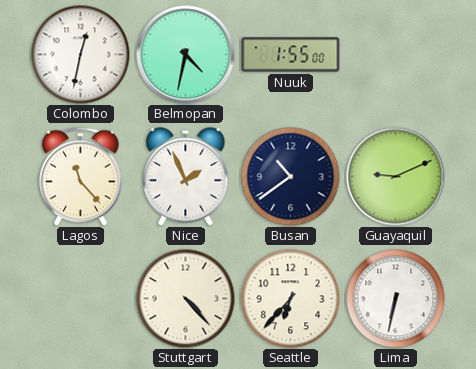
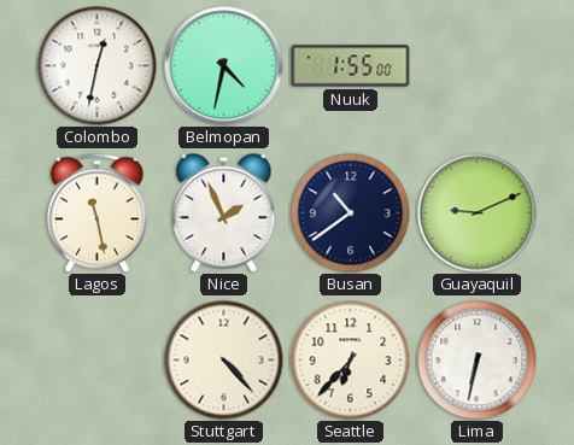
Lagos: 11:23 -> 11:28
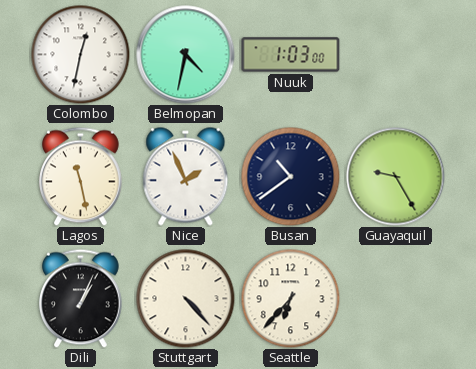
Nuuk: 1:55 -> 1:03
Guayaquil: 9:11 -> 9:25
Dili: none -> 1:04
Lima: 6:32 -> none
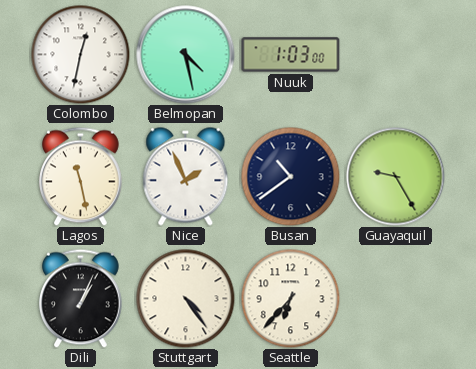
Belmopan: 4:32 -> 4:28
Stuttgart: 4:23 -> 4:24
